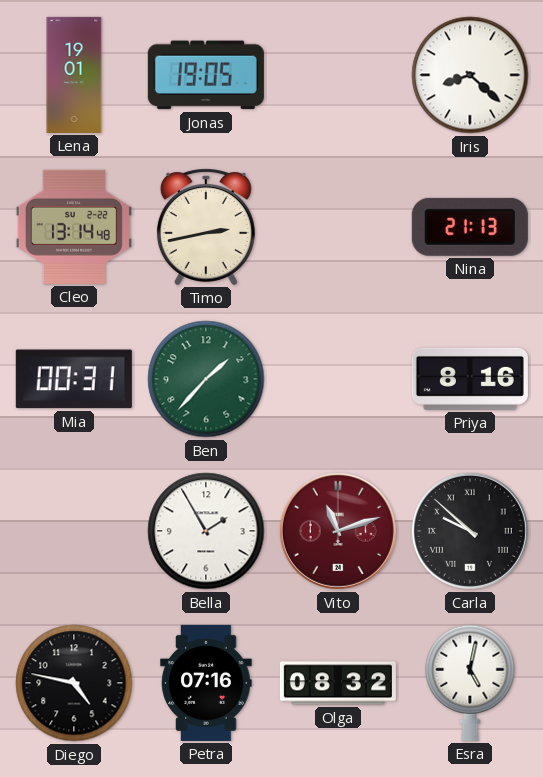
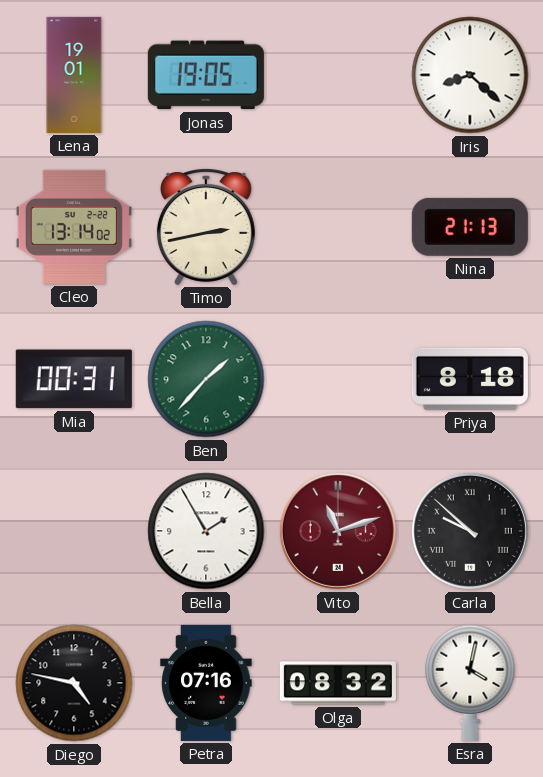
Cleo: 13:14:48 -> 13:14:02
Priya: 8:16 -> 8:18
Esra: 5:02 -> 4:02
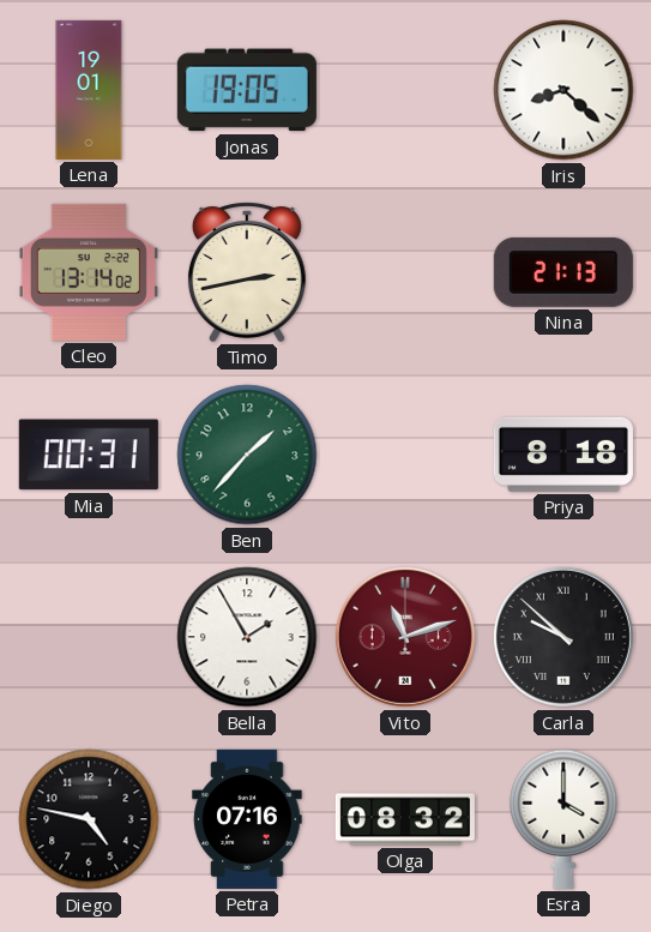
Esra: 4:02 -> 4:00
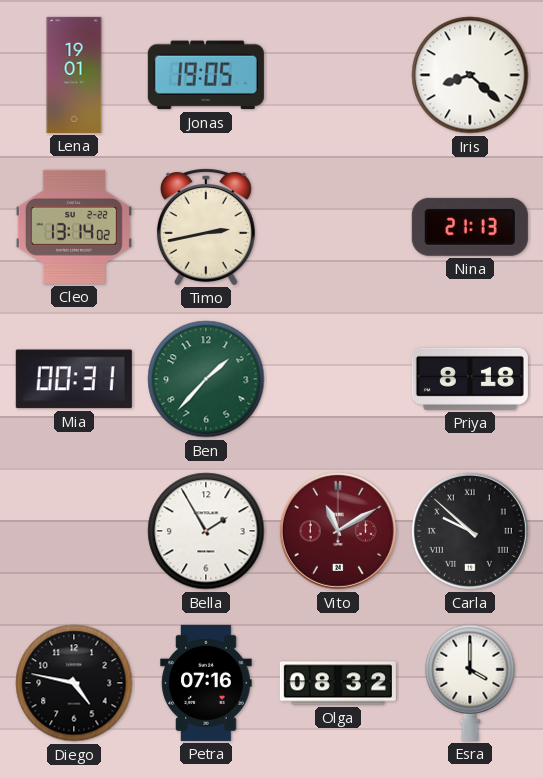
Vito: 11:12 -> 11:10
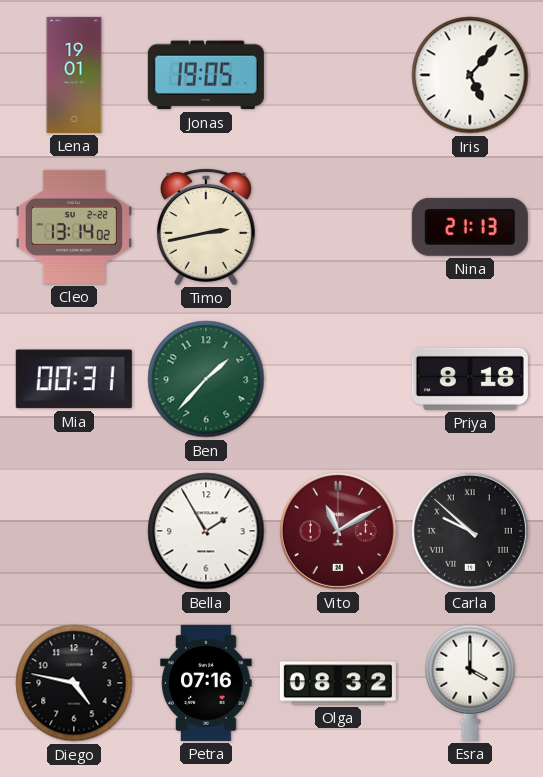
Iris: 8:22 -> 5:07
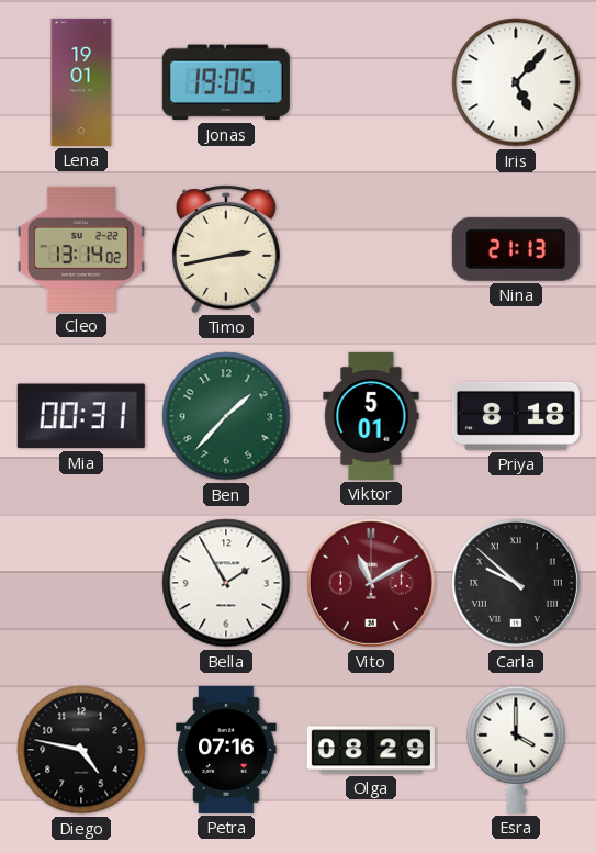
Viktor: none -> 5:01
Olga: 08:32 -> 08:29
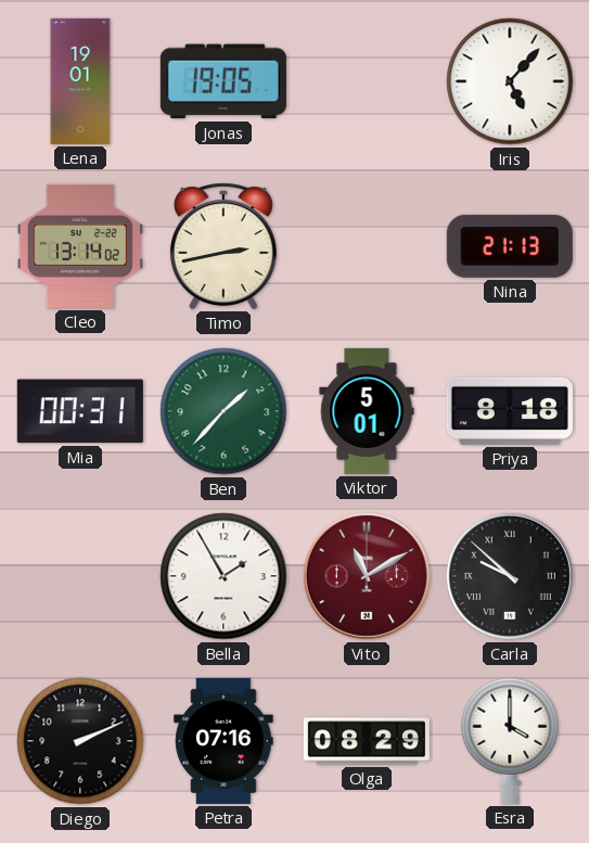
Diego: 4:47 -> 2:11
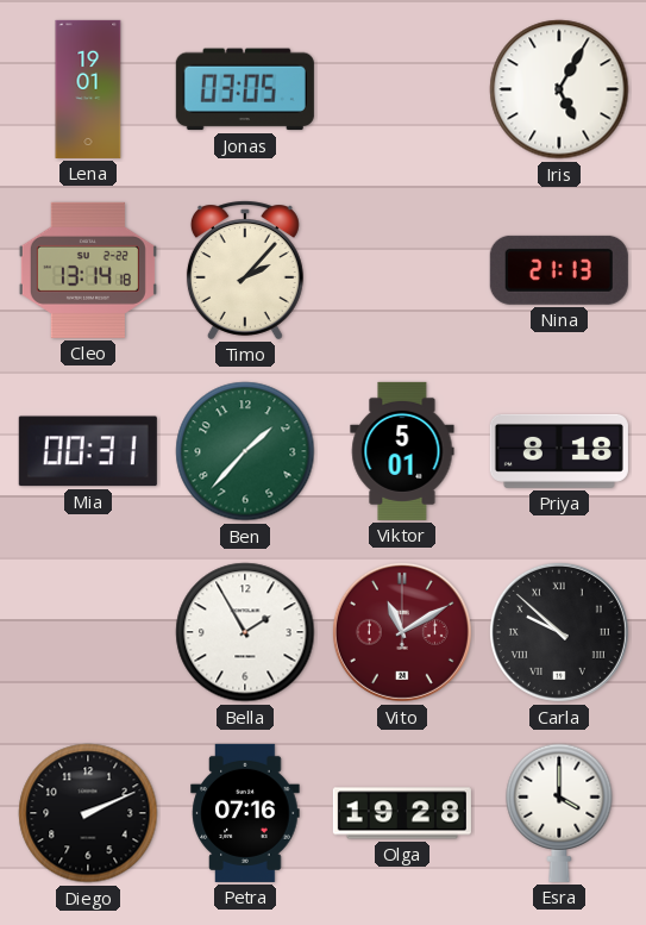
Jonas: 19:05 -> 03:05
Iris: 5:07 -> 5:05
Cleo: 13:14:02 -> 13:14:18
Timo: 2:43 -> 2:07
Olga: 08:29 -> 19:28
